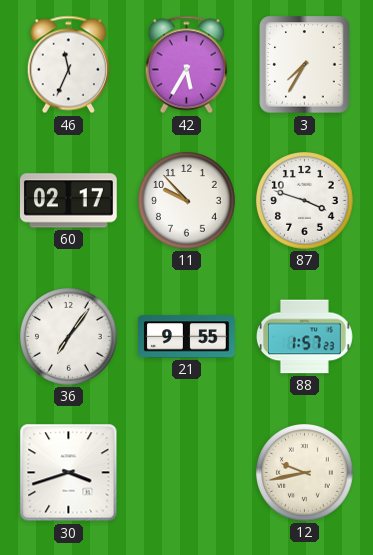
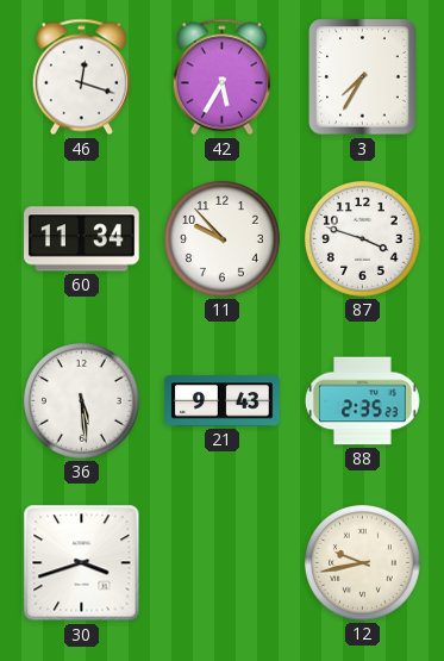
46: 11:34 -> 12:18
60: 02:17 -> 11:34
36: 7:06 -> 5:29
21: 9:55 -> 9:43
88: 1:57 -> 2:35
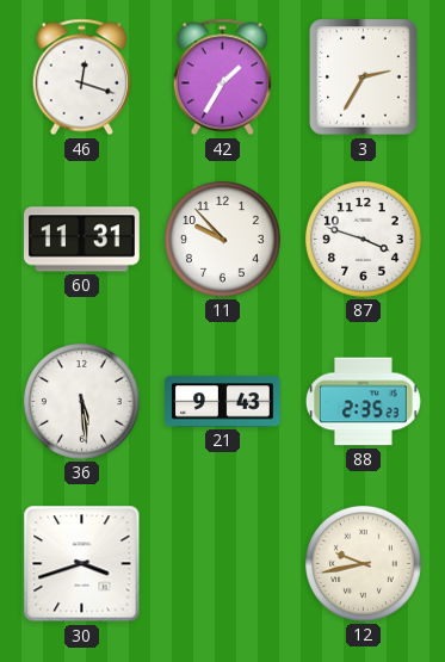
42: 5:35 -> 1:35
3: 7:35 -> 2:35
60: 11:34 -> 11:31
